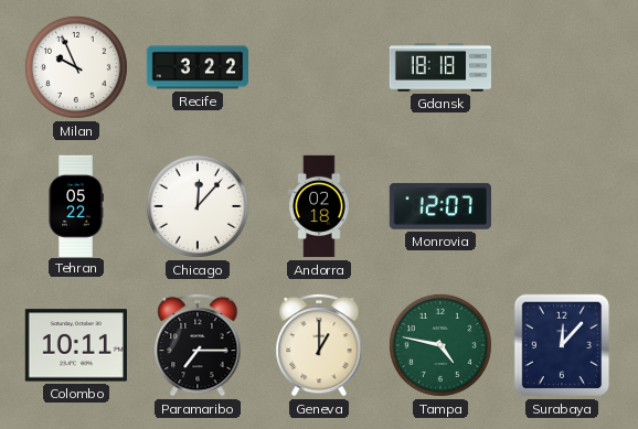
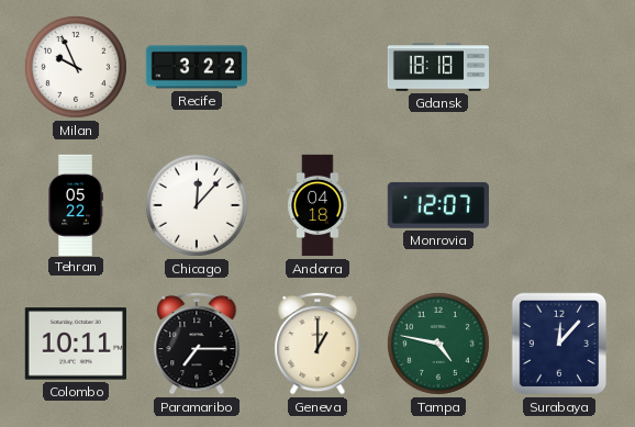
Andorra: 02:18 -> 04:18
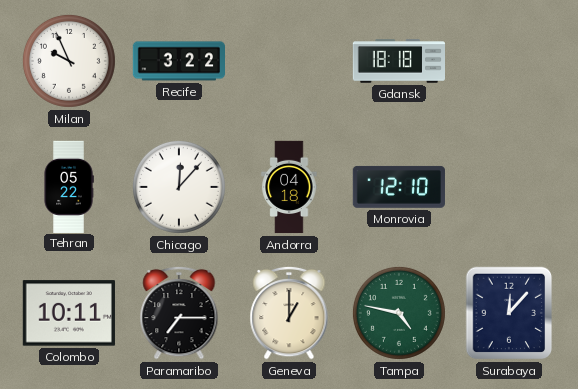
Monrovia: 12:07 -> 12:10
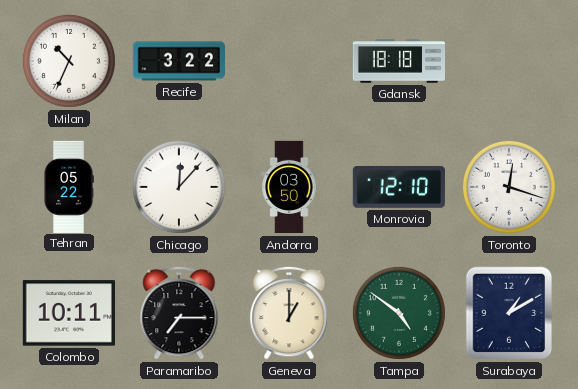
Milan: 9:56 -> 10:34
Andorra: 04:18 -> 03:50
Toronto: none -> 12:18
Tampa: 4:47 -> 4:51
Surabaya: 12:07 -> 1:10
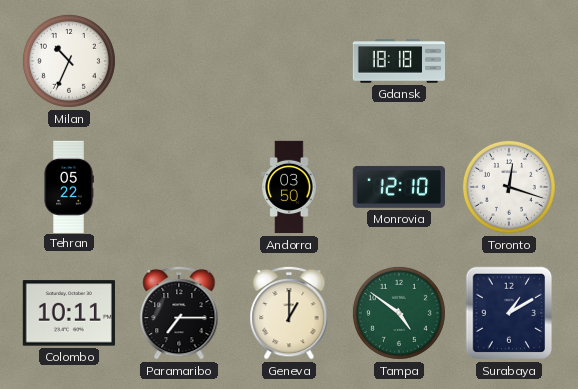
Recife: 3:22 -> none
Chicago: 12:07 -> none
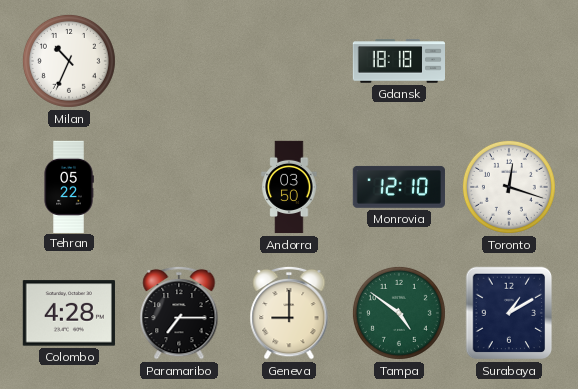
Colombo: 10:11 -> 4:28
Geneva: 1:00 -> 9:00
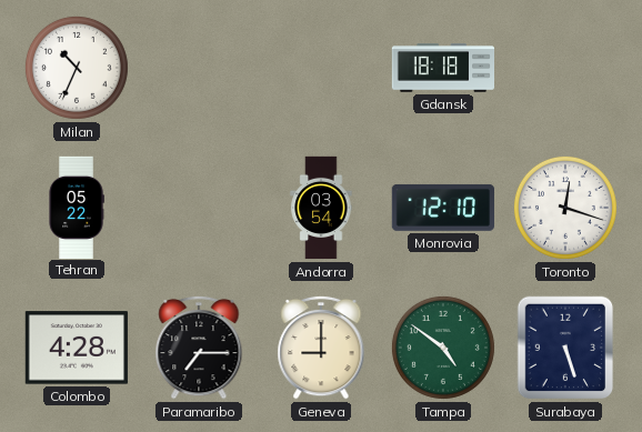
Andorra: 03:50 -> 03:54
Surabaya: 1:10 -> 5:27
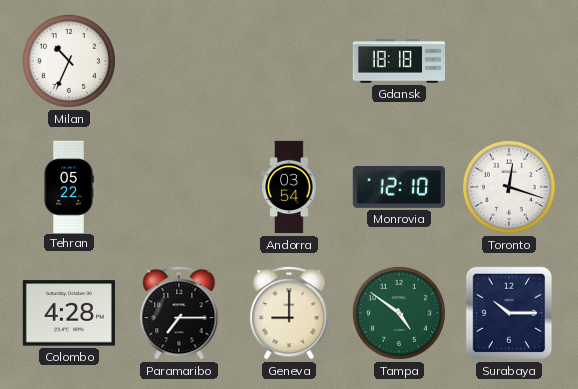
Surabaya: 5:27 -> 10:15
